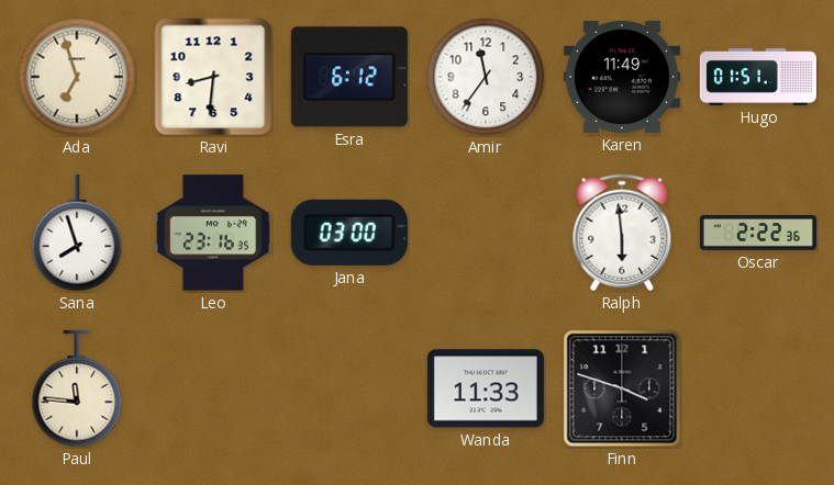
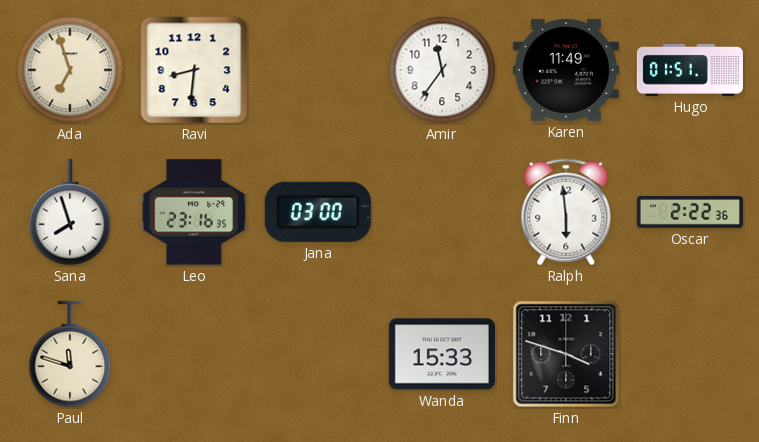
Esra: 6:12 -> none
Paul: 11:46 -> 11:48
Wanda: 11:33 -> 15:33
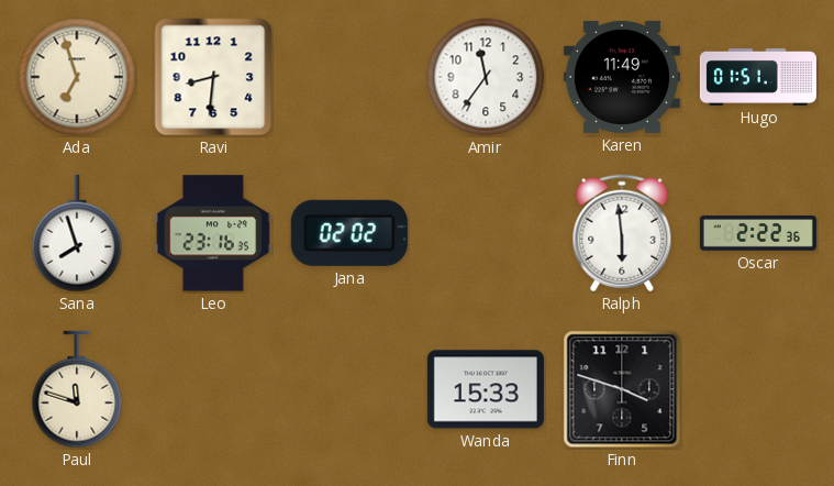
Jana: 03:00 -> 02:02
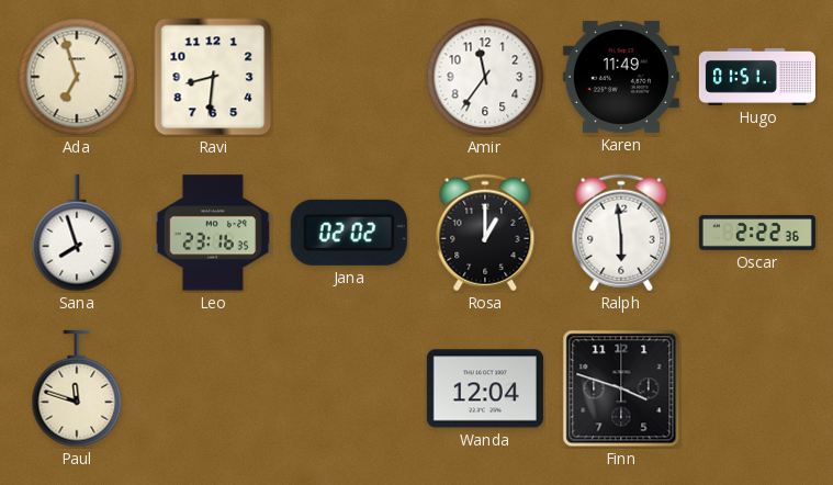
Rosa: none -> 1:00
Wanda: 15:33 -> 12:04
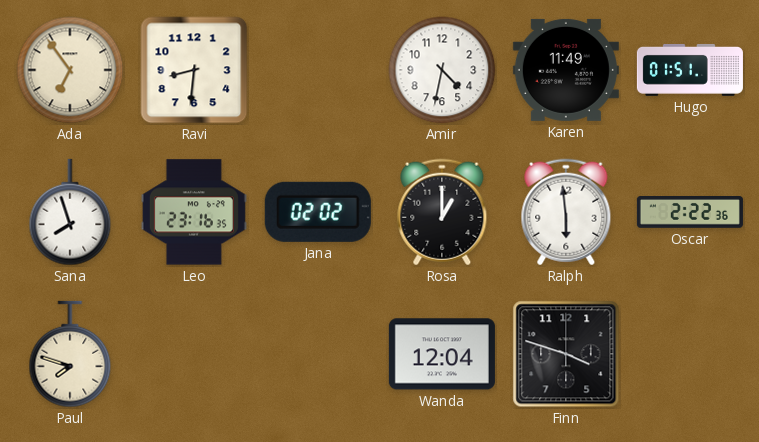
Ada: 6:57 -> 6:54
Amir: 11:36 -> 4:32
Paul: 11:48 -> 7:48
